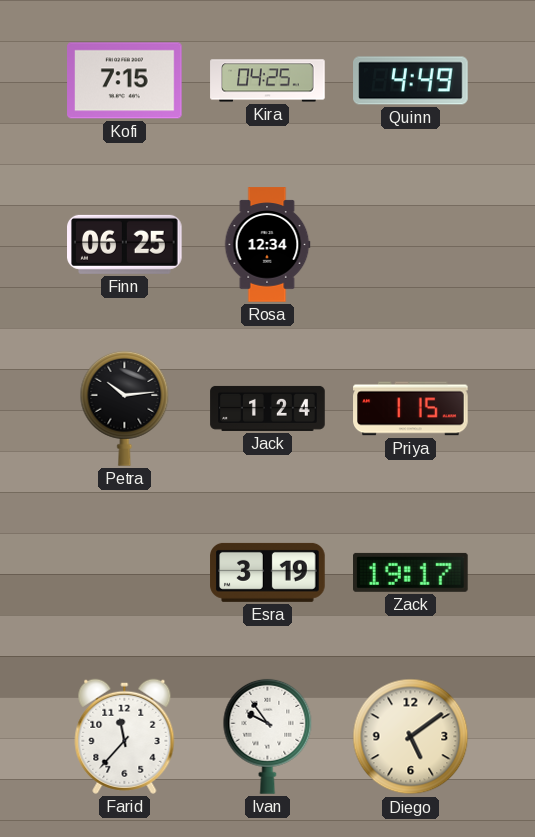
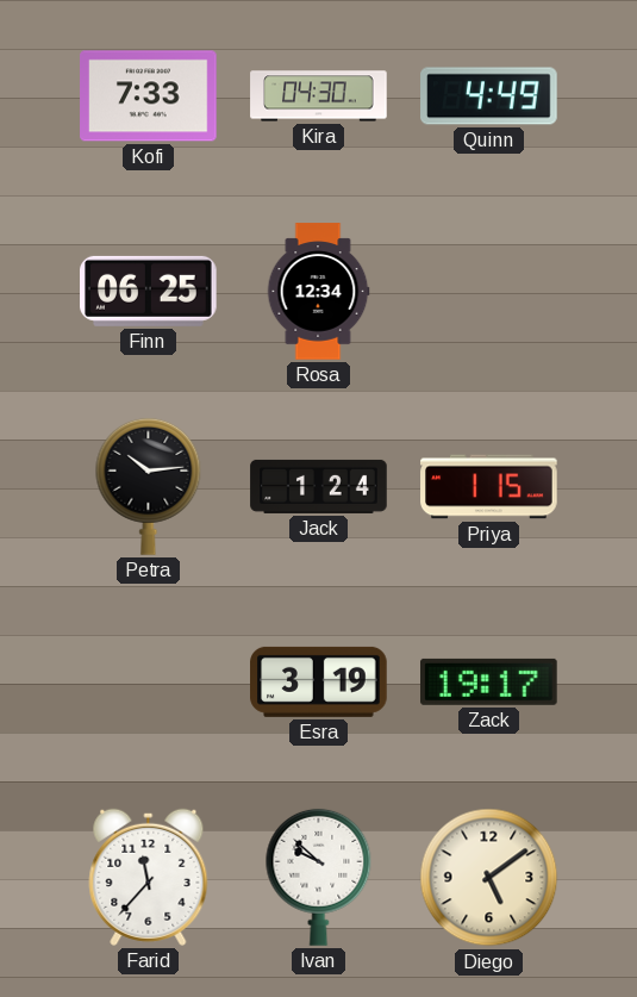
Kofi: 7:15 -> 7:33
Kira: 04:25 -> 04:30
Ivan: 9:54 -> 9:52
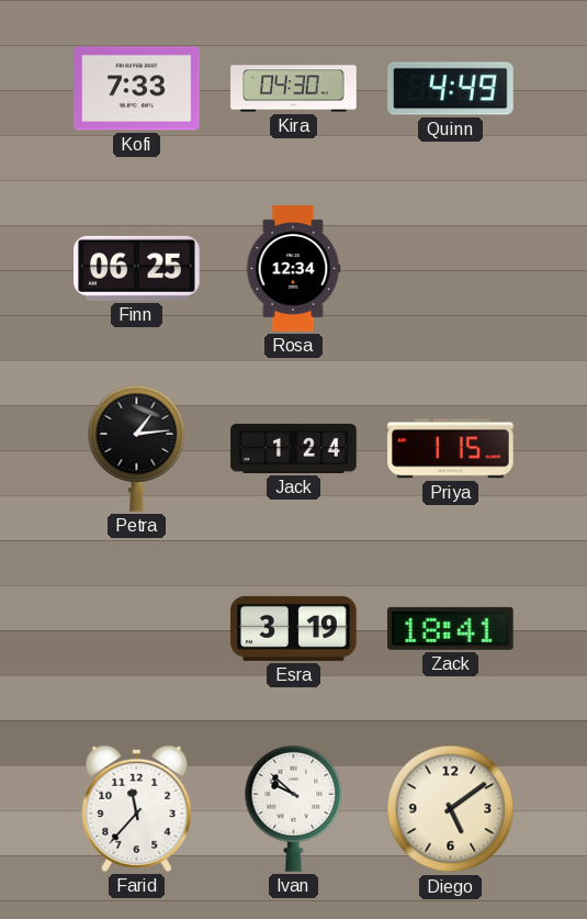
Petra: 10:14 -> 1:14
Zack: 19:17 -> 18:41
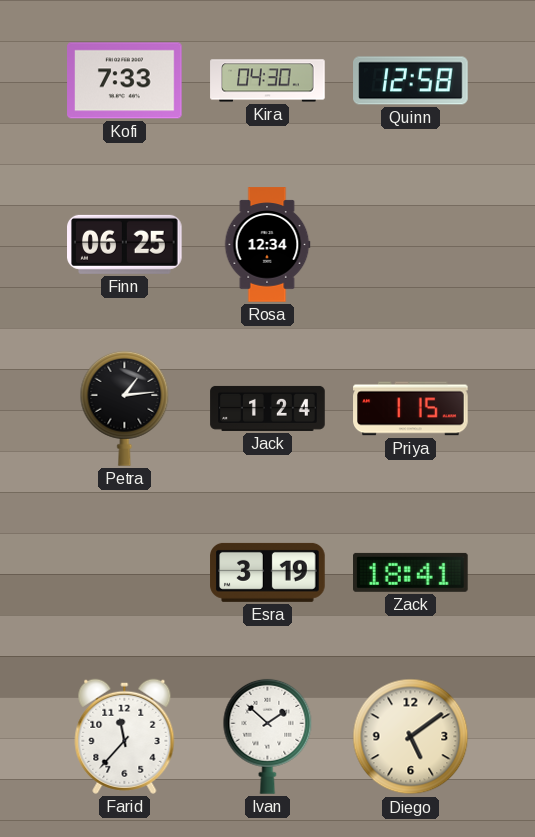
Quinn: 4:49 -> 12:58
Ivan: 9:52 -> 1:52
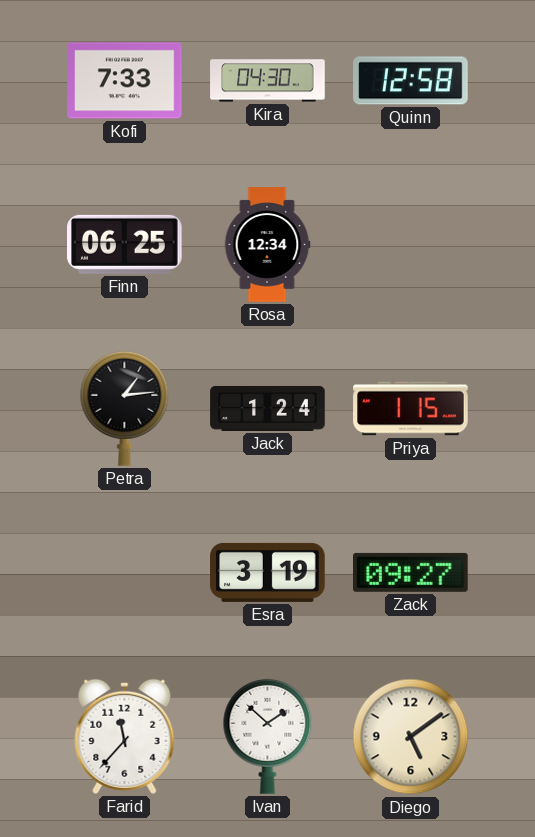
Zack: 18:41 -> 09:27
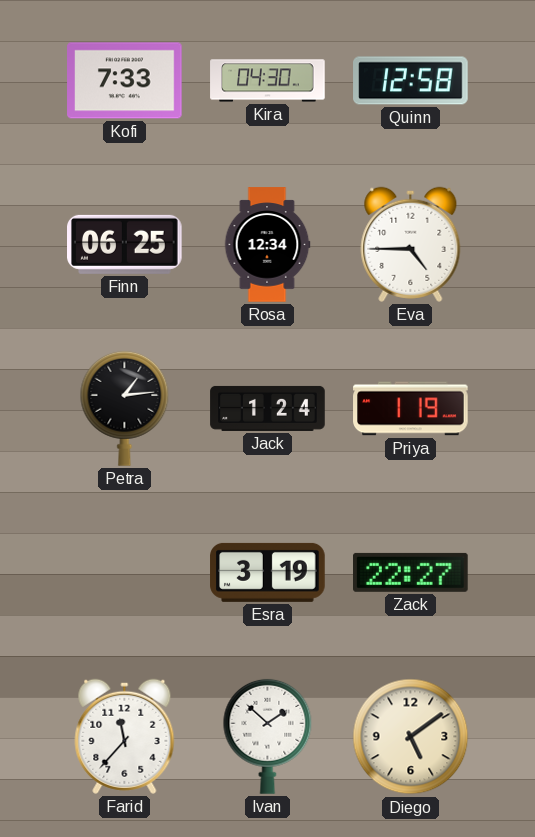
Eva: none -> 4:45
Priya: 1:15 -> 1:19
Zack: 09:27 -> 22:27
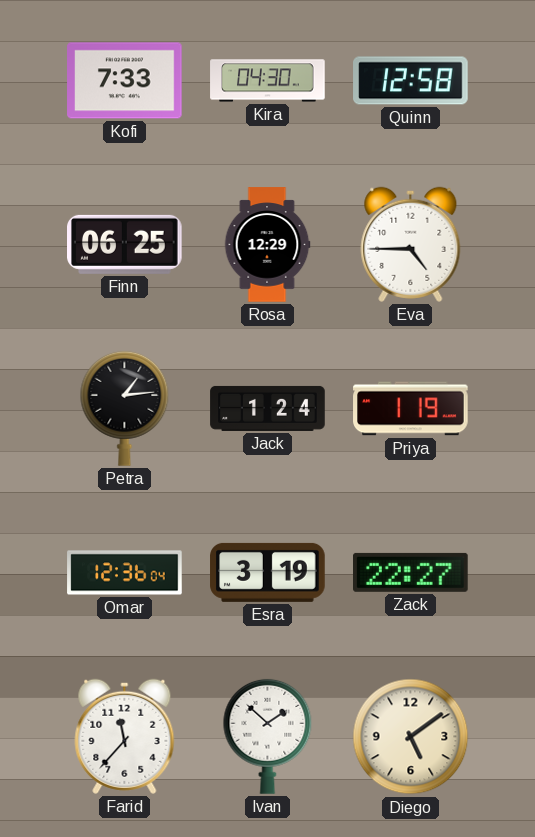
Rosa: 12:34 -> 12:29
Omar: none -> 12:36
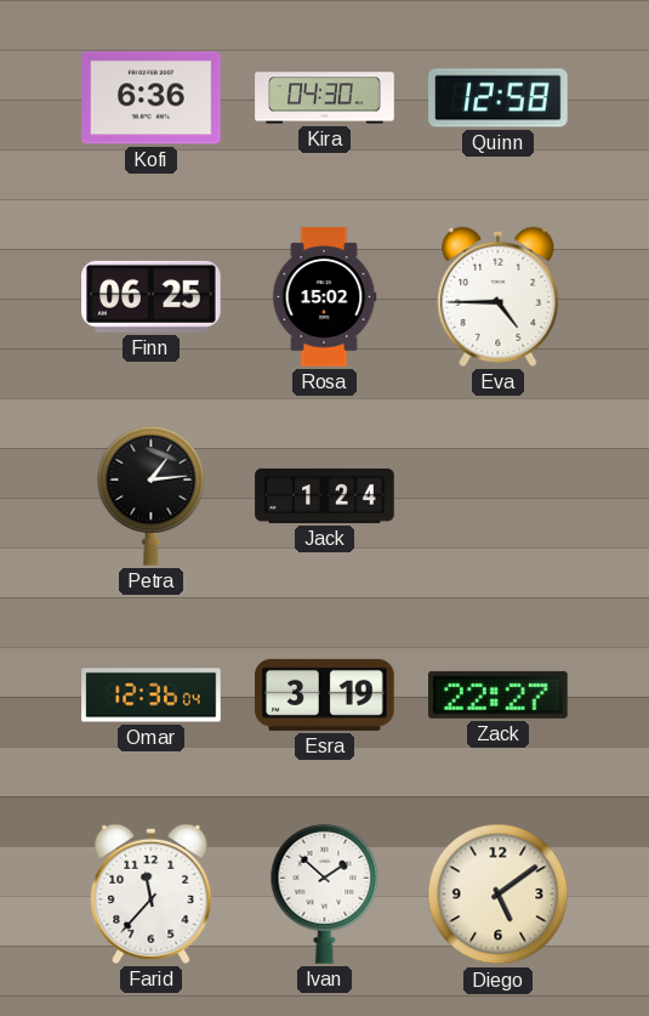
Kofi: 7:33 -> 6:36
Rosa: 12:29 -> 15:02
Priya: 1:19 -> none
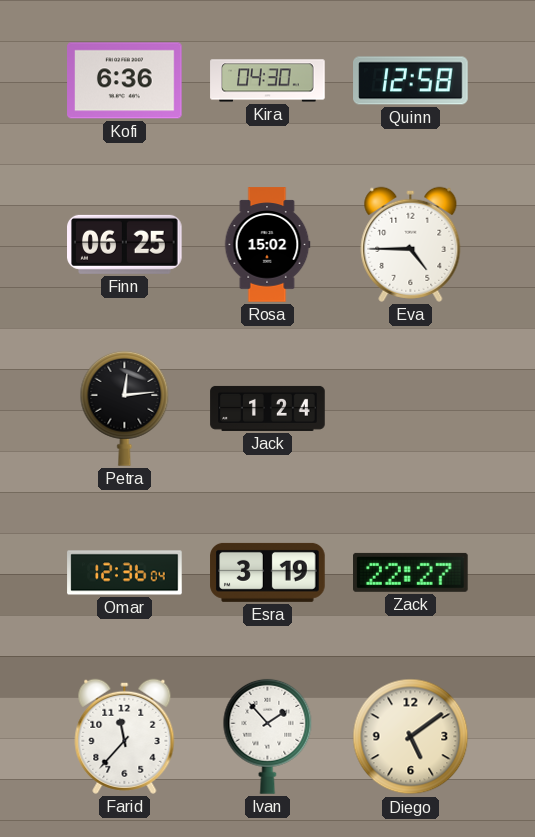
Petra: 1:14 -> 12:14
Ivan: 1:52 -> 1:53
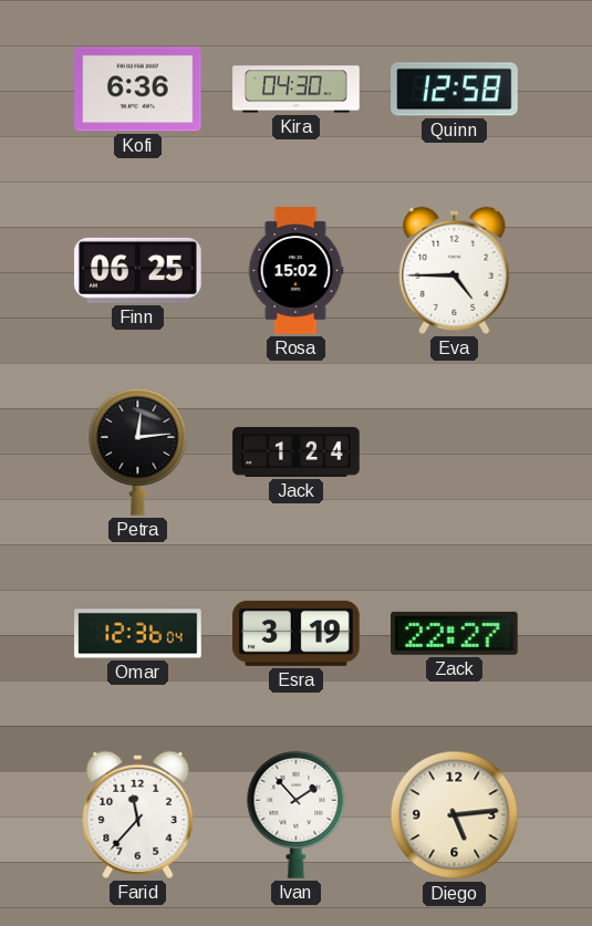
Diego: 5:09 -> 5:14
